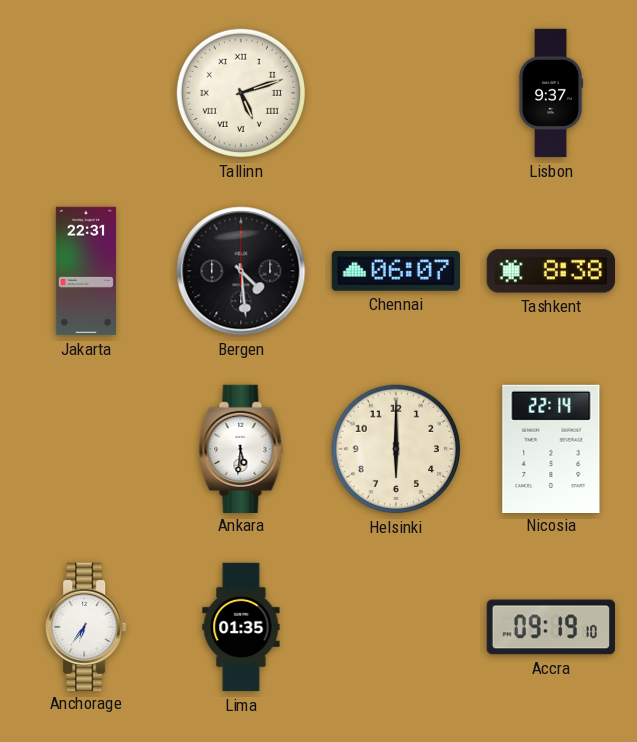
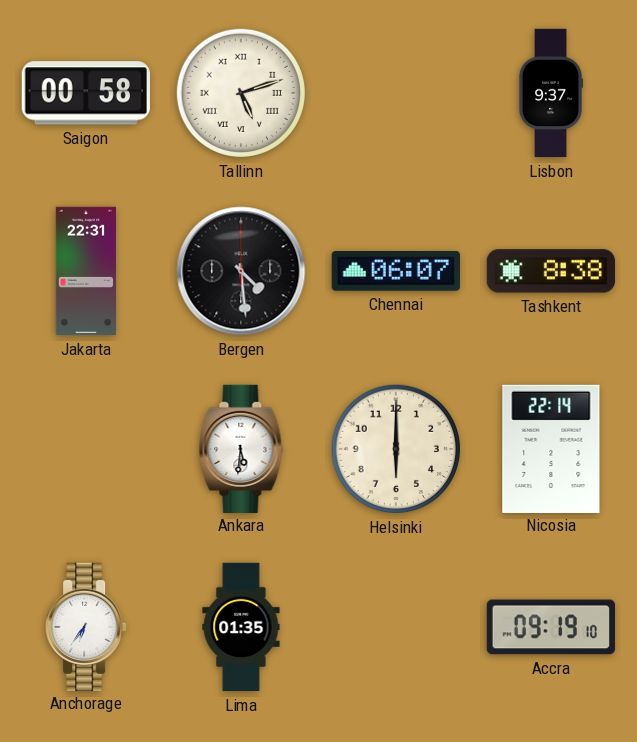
Saigon: none -> 00:58
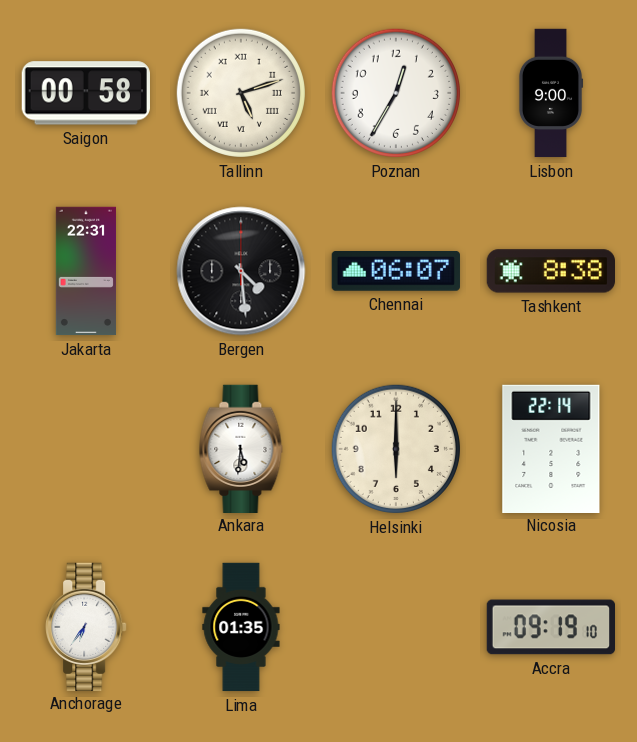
Poznan: none -> 12:35
Lisbon: 9:37 -> 9:00
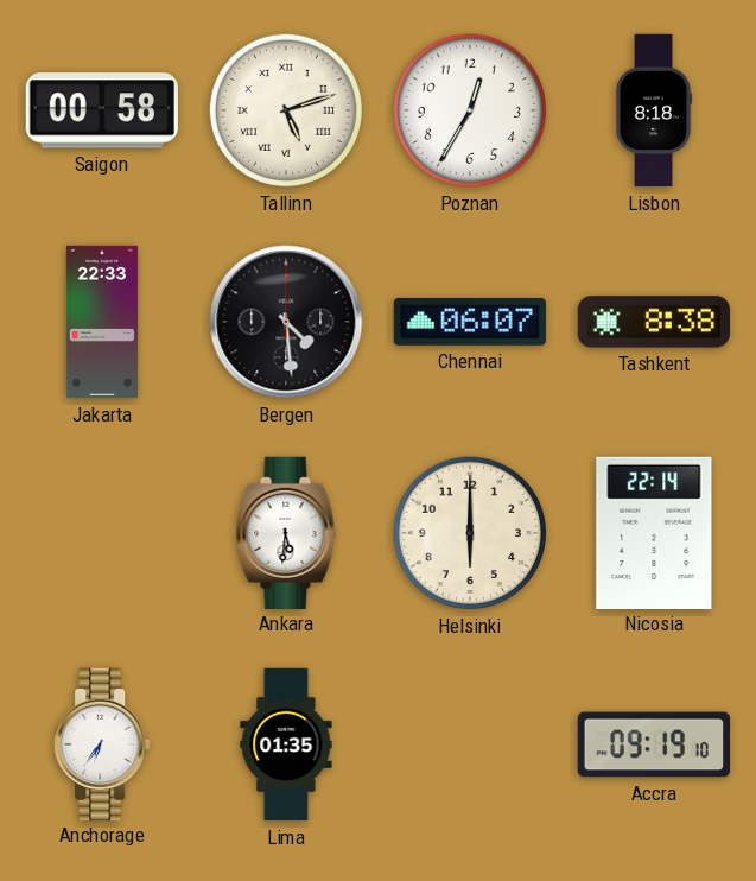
Lisbon: 9:00 -> 8:18
Jakarta: 22:31 -> 22:33
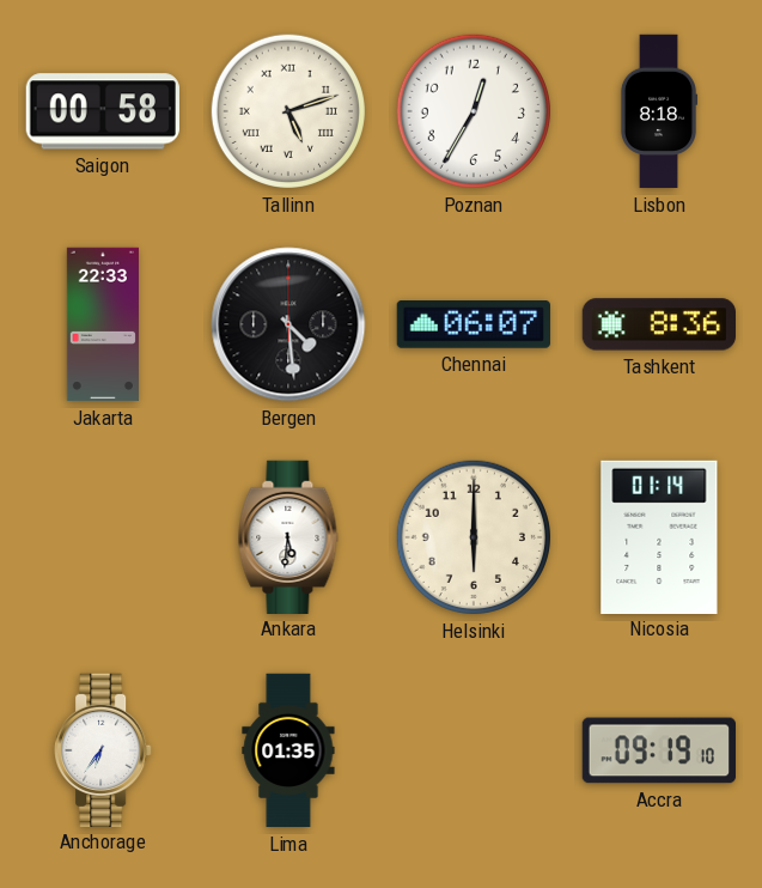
Tashkent: 8:38 -> 8:36
Nicosia: 22:14 -> 01:14
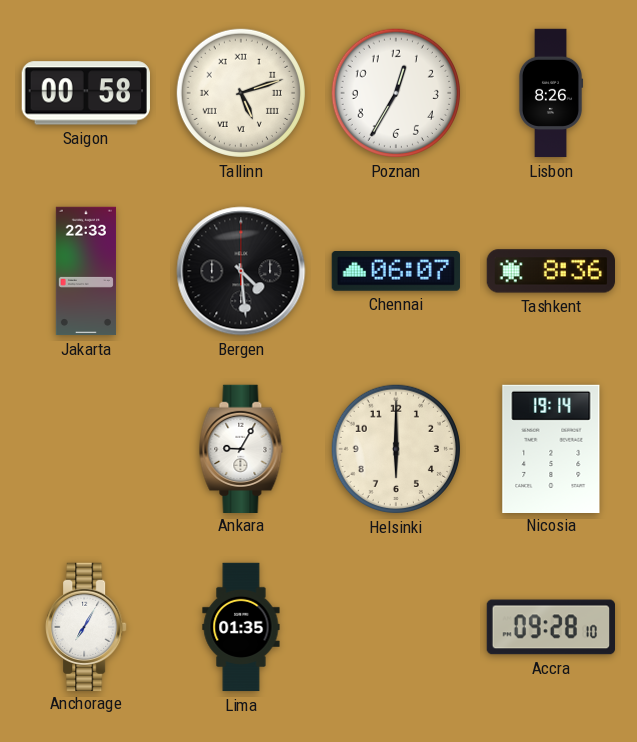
Lisbon: 8:18 -> 8:26
Ankara: 5:31 -> 9:05
Nicosia: 01:14 -> 19:14
Anchorage: 6:36 -> 7:05
Accra: 09:19 -> 09:28
